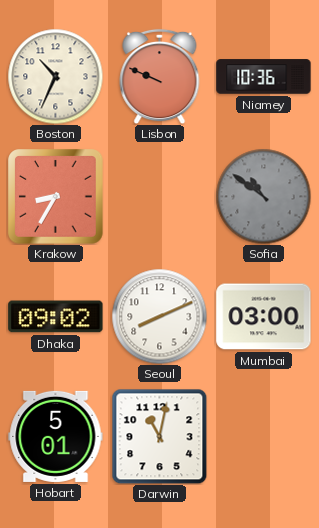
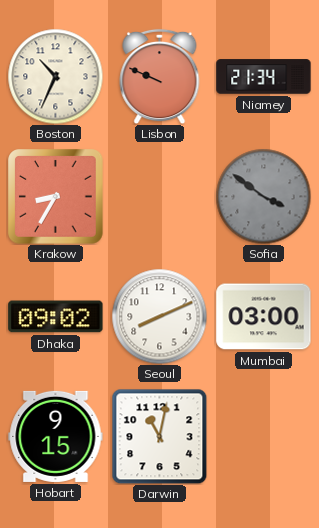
Niamey: 10:36 -> 21:34
Sofia: 10:51 -> 3:51
Hobart: 5:01 -> 9:15
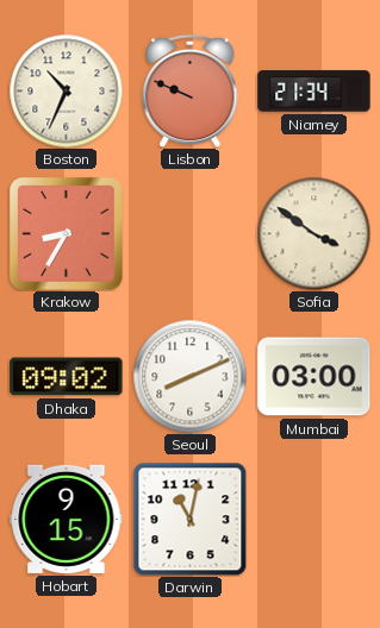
Sofia dial: grey -> cream
